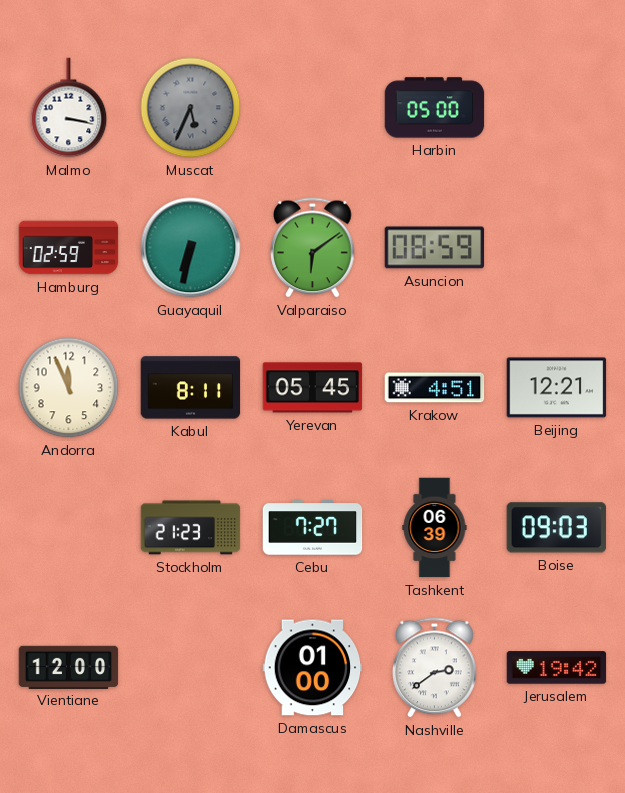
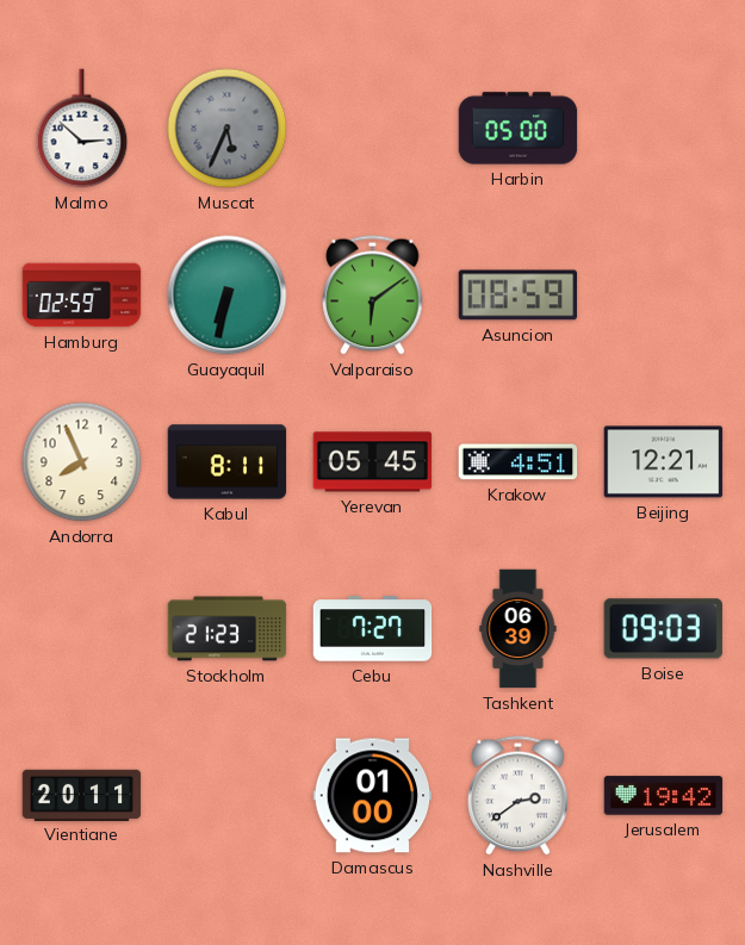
Malmo: 3:17 -> 2:52
Andorra: 11:56 -> 7:56
Vientiane: 12:00 -> 20:11
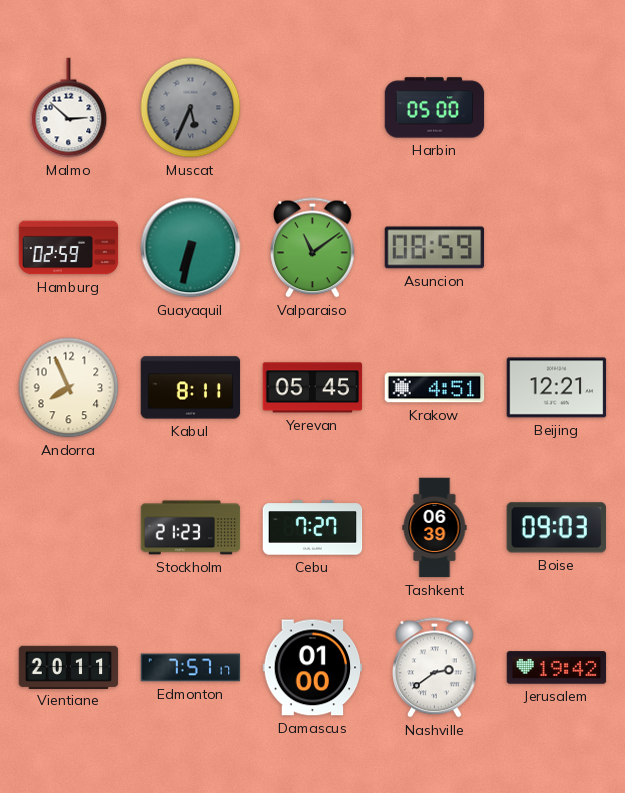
Valparaiso: 6:09 -> 11:09
Edmonton: none -> 7:57
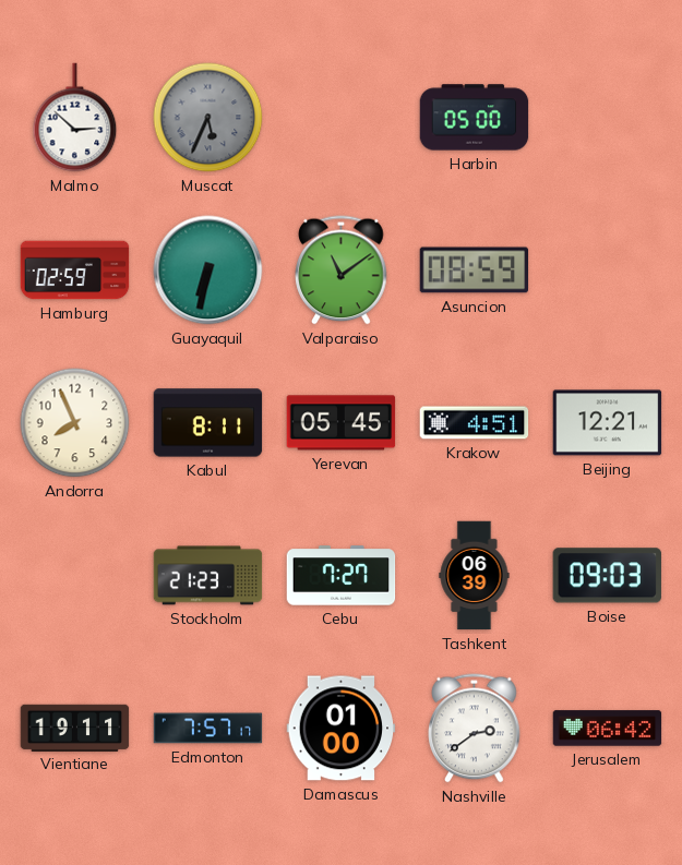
Vientiane: 20:11 -> 19:11
Jerusalem: 19:42 -> 06:42
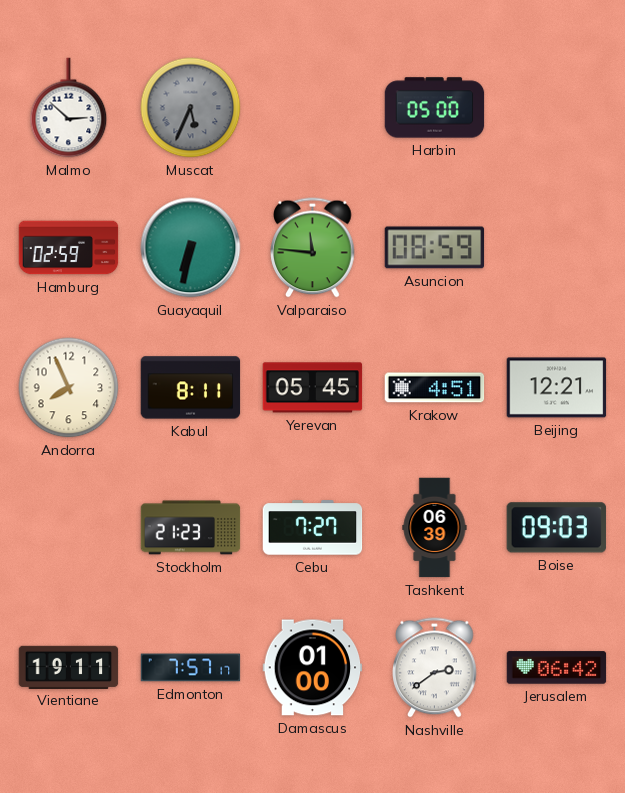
Valparaiso: 11:09 -> 11:46
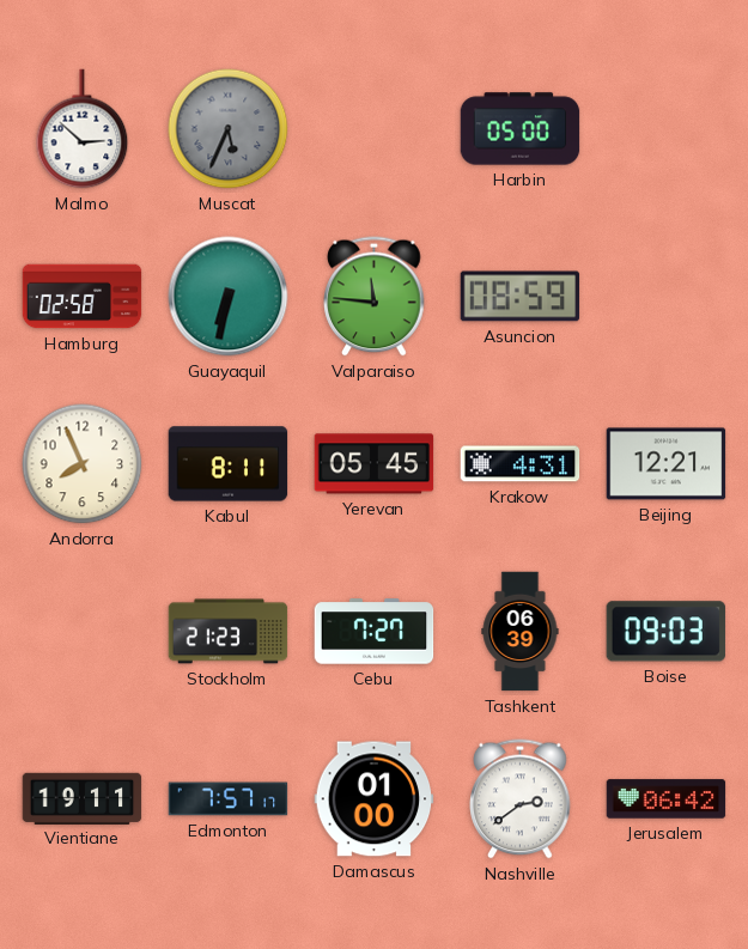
Hamburg: 02:59 -> 02:58
Krakow: 4:51 -> 4:31
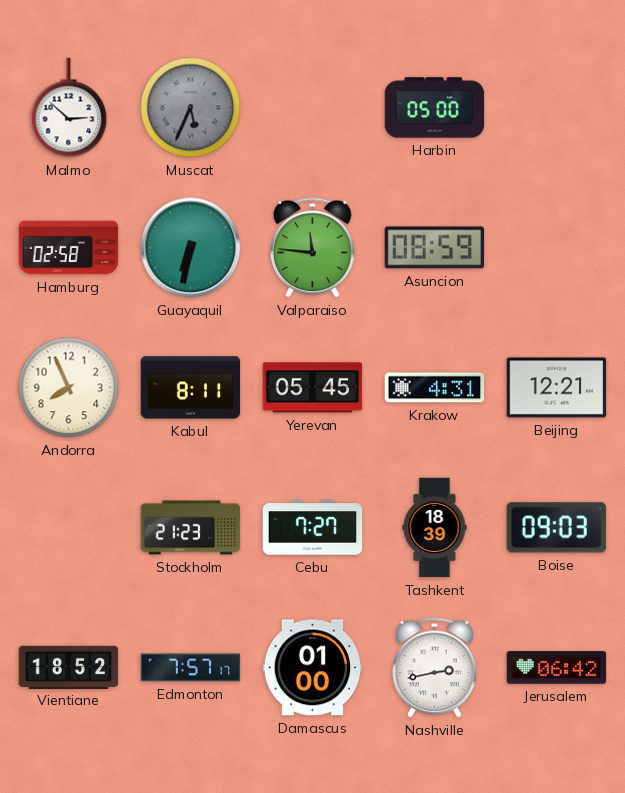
Tashkent: 06:39 -> 18:39
Vientiane: 19:11 -> 18:52
Nashville: 2:39 -> 2:43
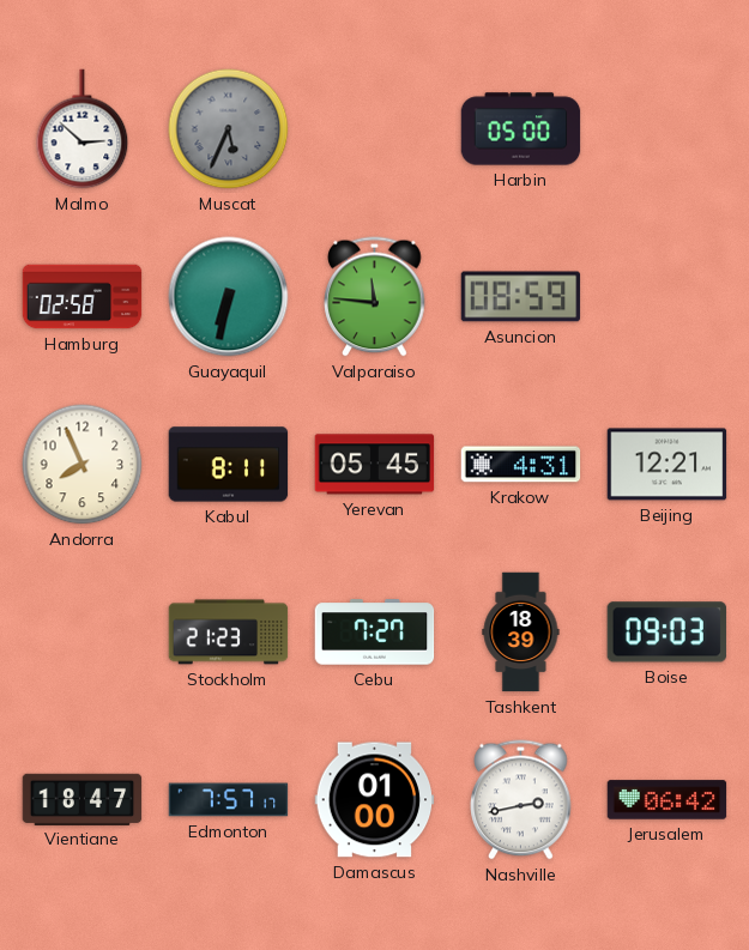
Vientiane: 18:52 -> 18:47
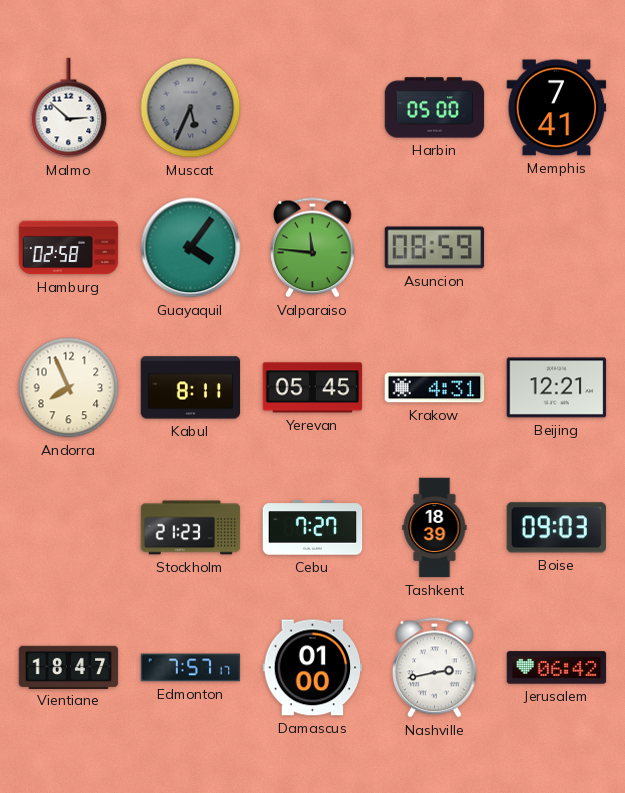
Memphis: none -> 7:41
Guayaquil: 6:32 -> 4:06
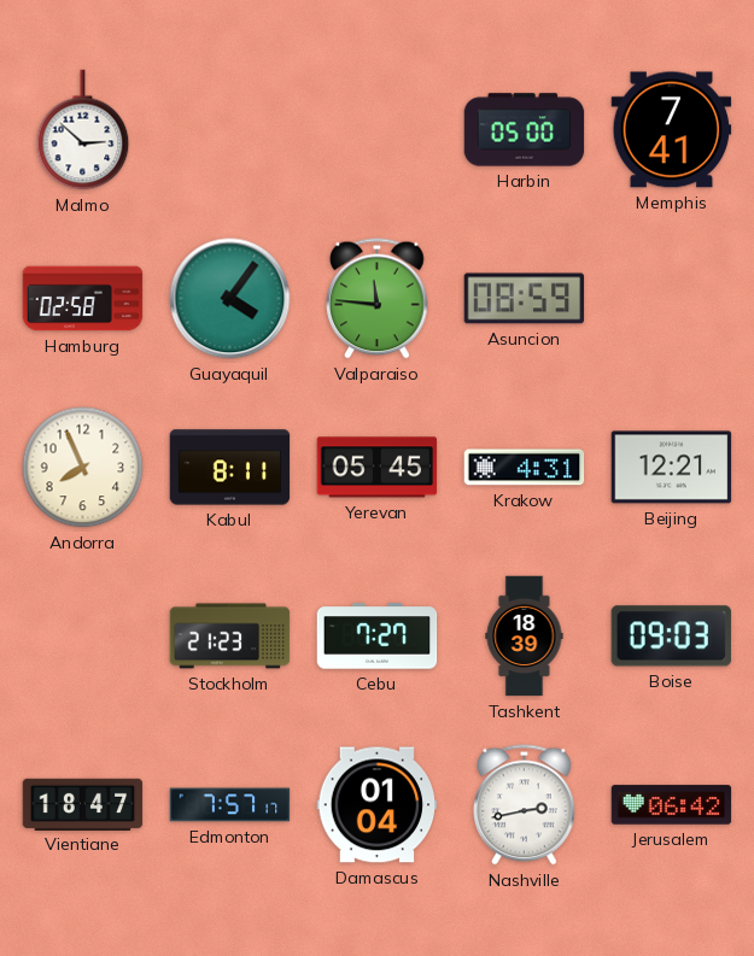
Muscat: 5:34 -> none
Damascus: 01:00 -> 01:04
